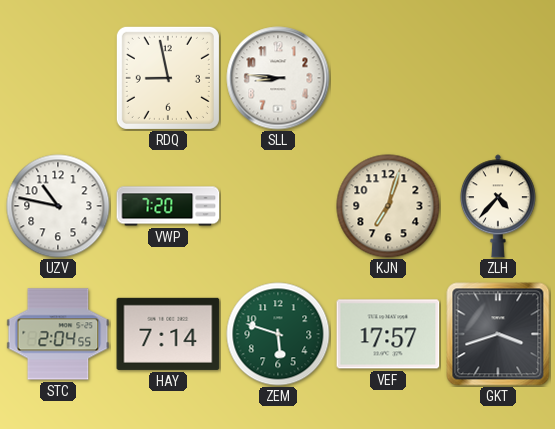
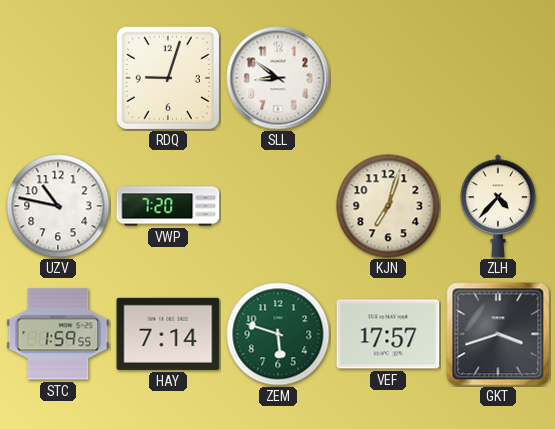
RDQ: 8:58 -> 9:03
SLL: 8:46 -> 8:51
STC: 2:04 -> 1:59
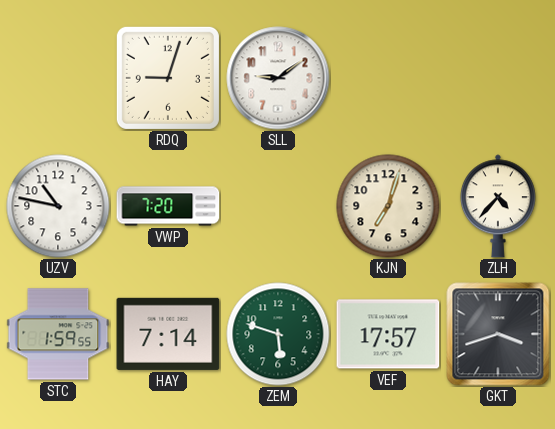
SLL: 8:51 -> 9:09
